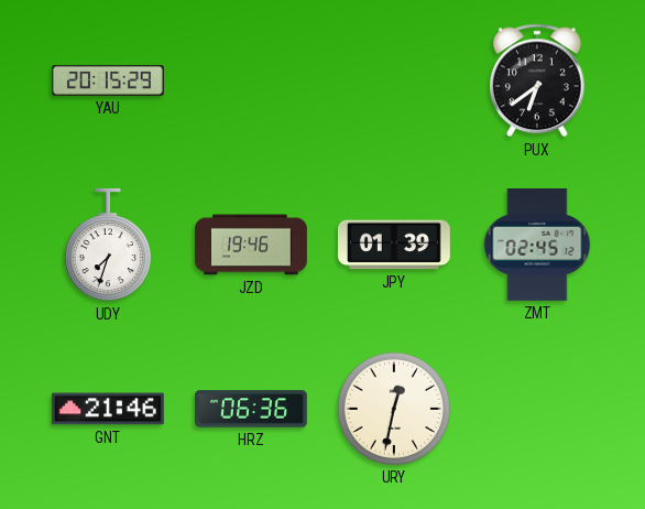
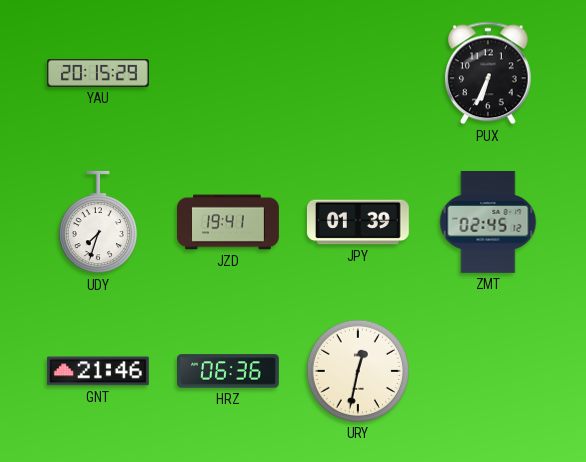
PUX: 6:39 -> 6:34
JZD: 19:46 -> 19:41
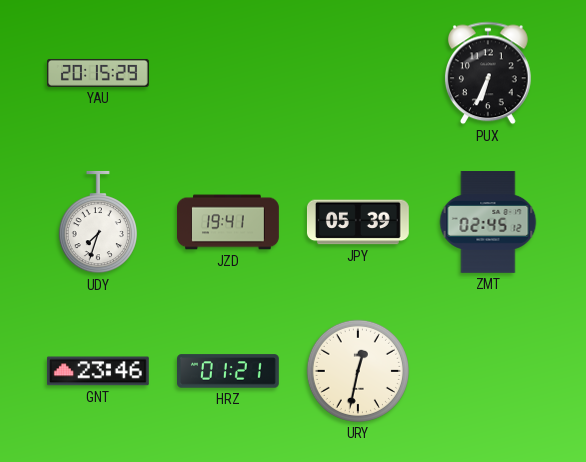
JPY: 01:39 -> 05:39
GNT: 21:46 -> 23:46
HRZ: 06:36 -> 01:21
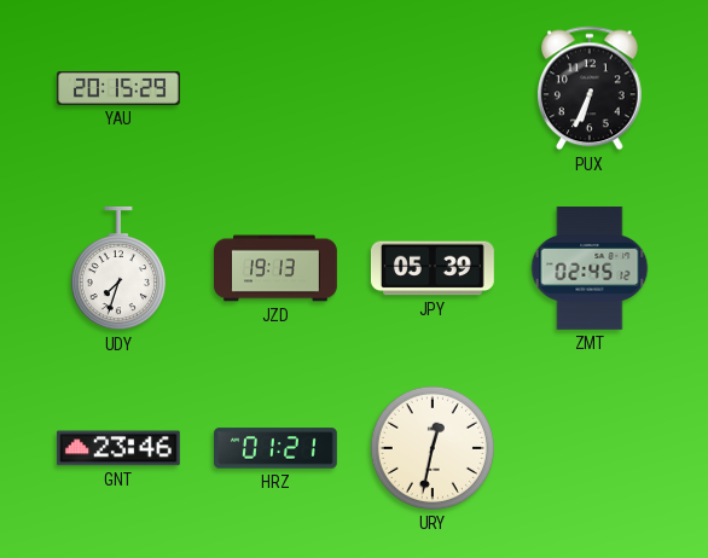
JZD: 19:41 -> 19:13
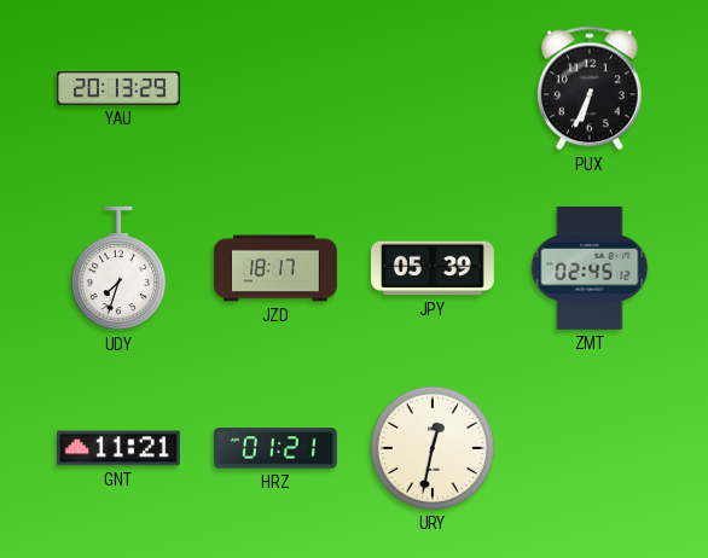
YAU: 20:15 -> 20:13
JZD: 19:13 -> 18:17
GNT: 23:46 -> 11:21
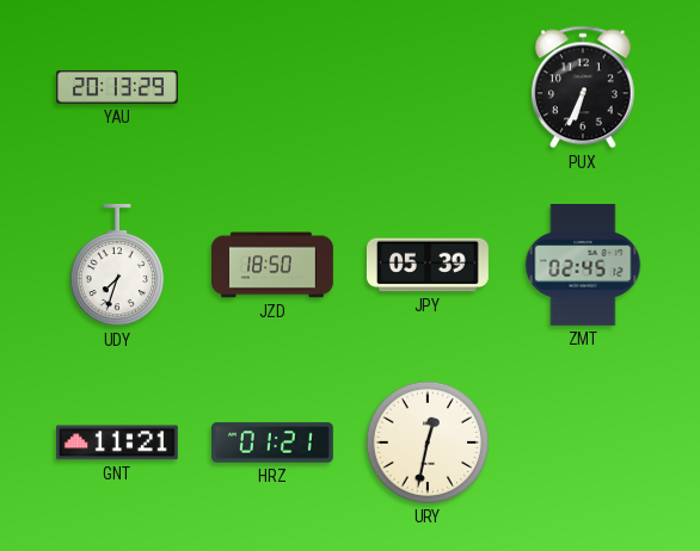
JZD: 18:17 -> 18:50
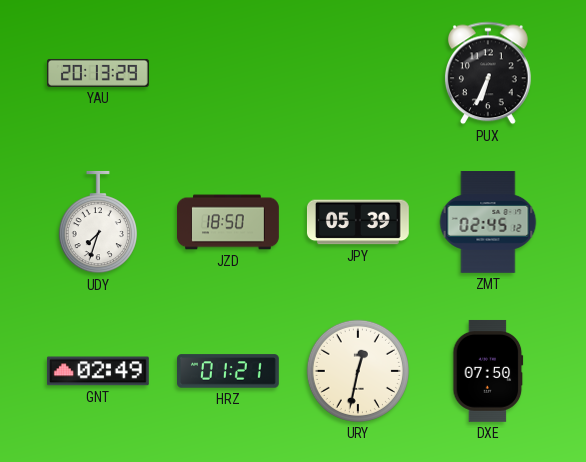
GNT: 11:21 -> 02:49
DXE: none -> 07:50
